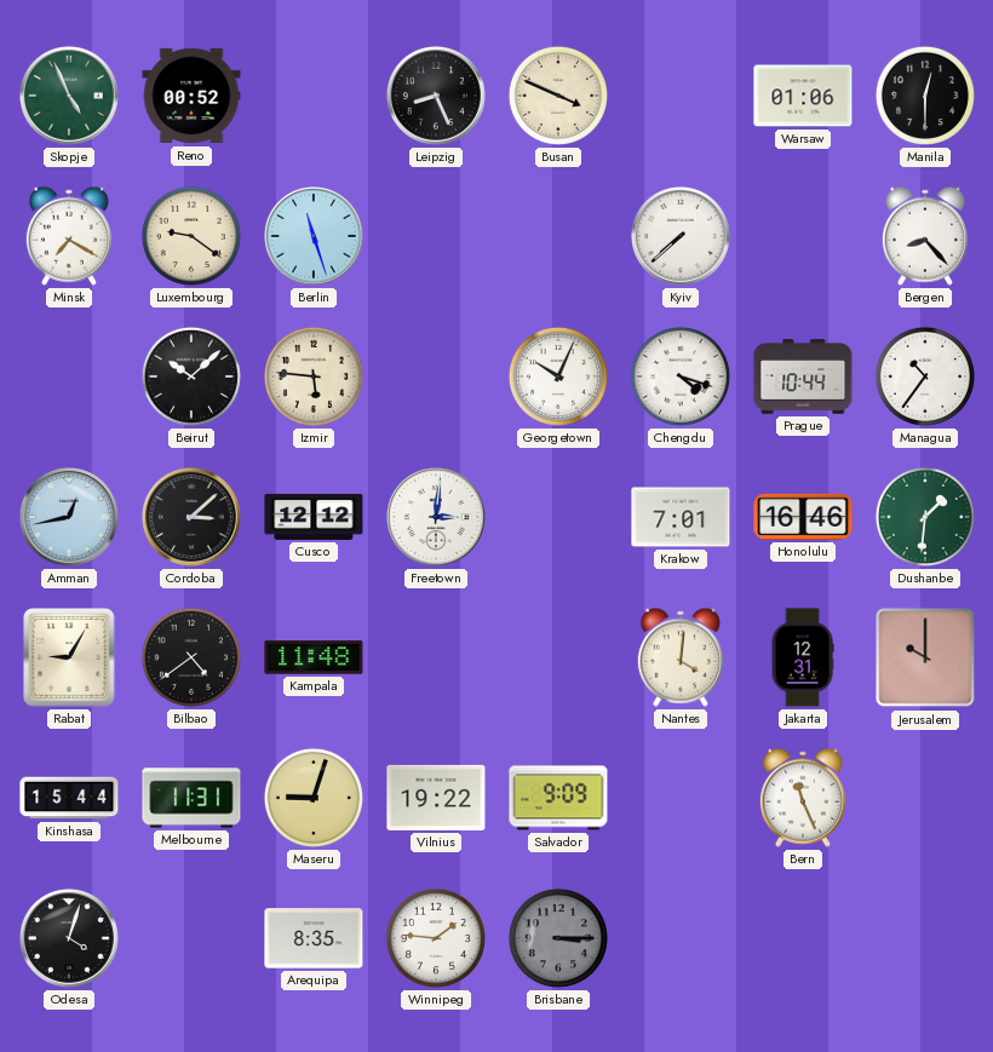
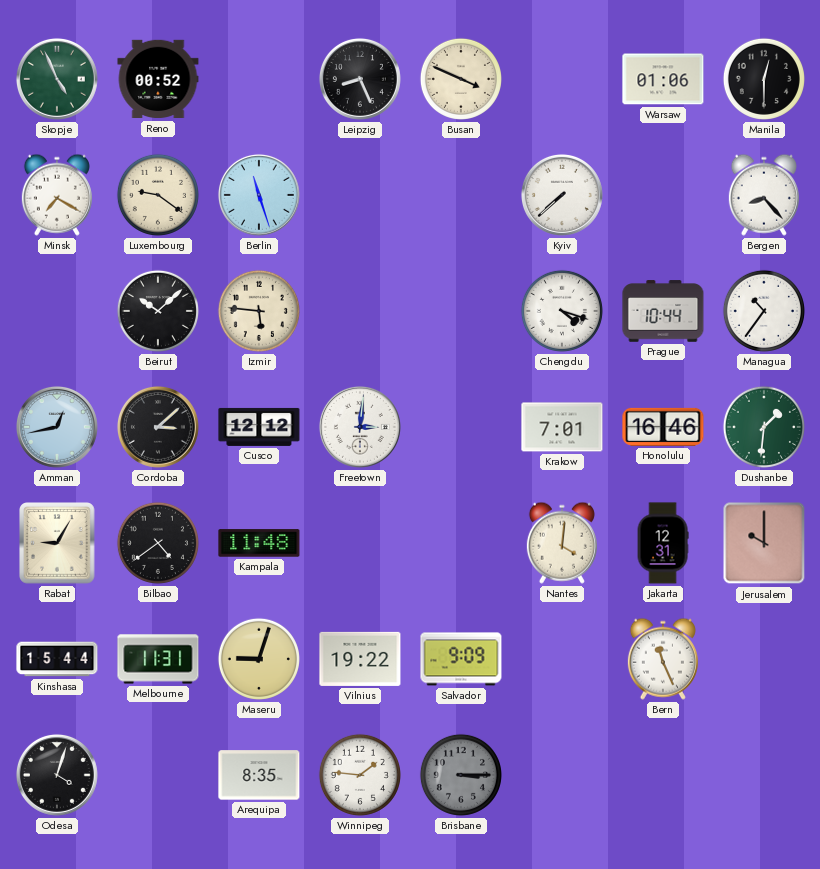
Georgetown: 10:04 -> none
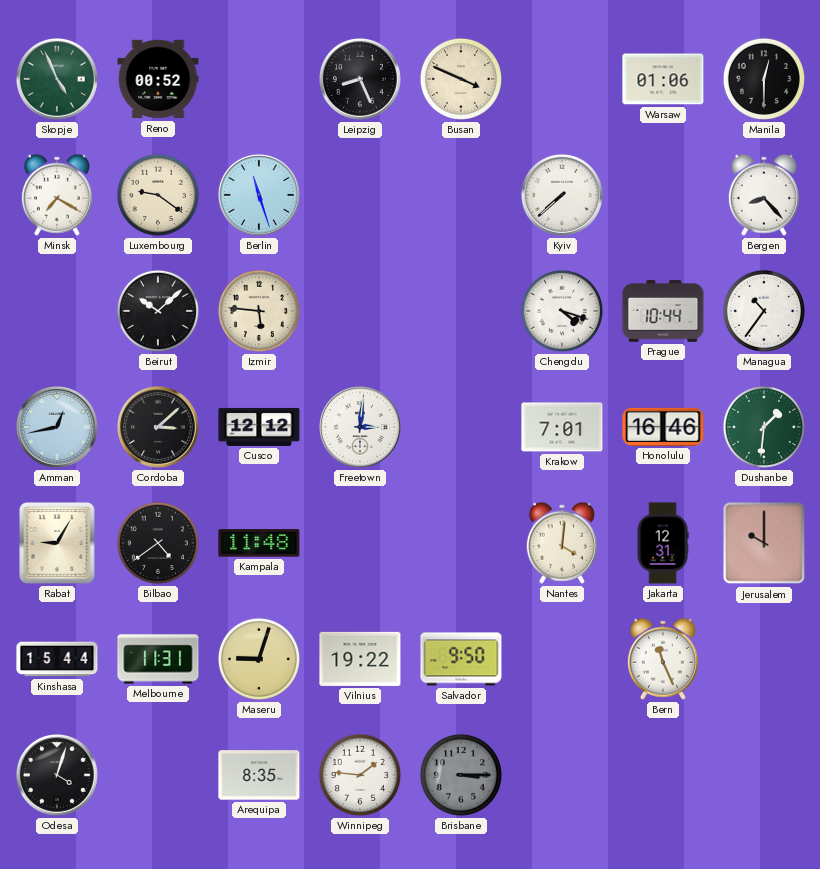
Salvador: 9:09 -> 9:50
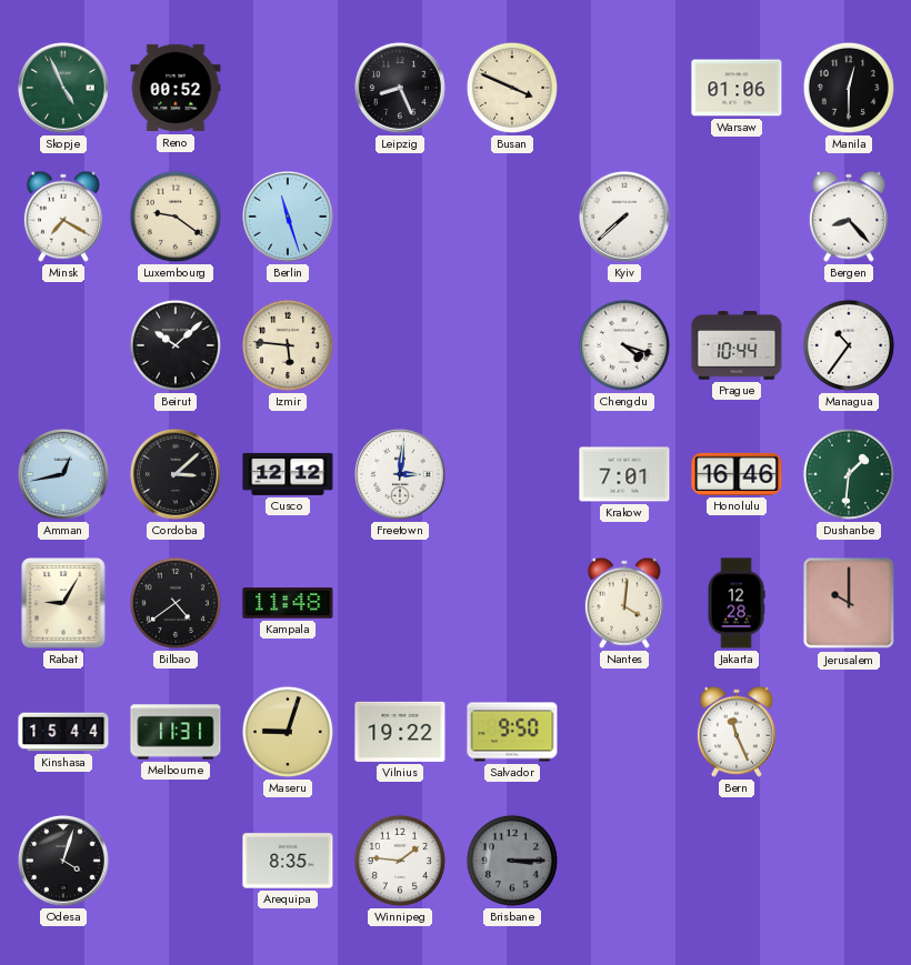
Jakarta: 12:31 -> 12:28
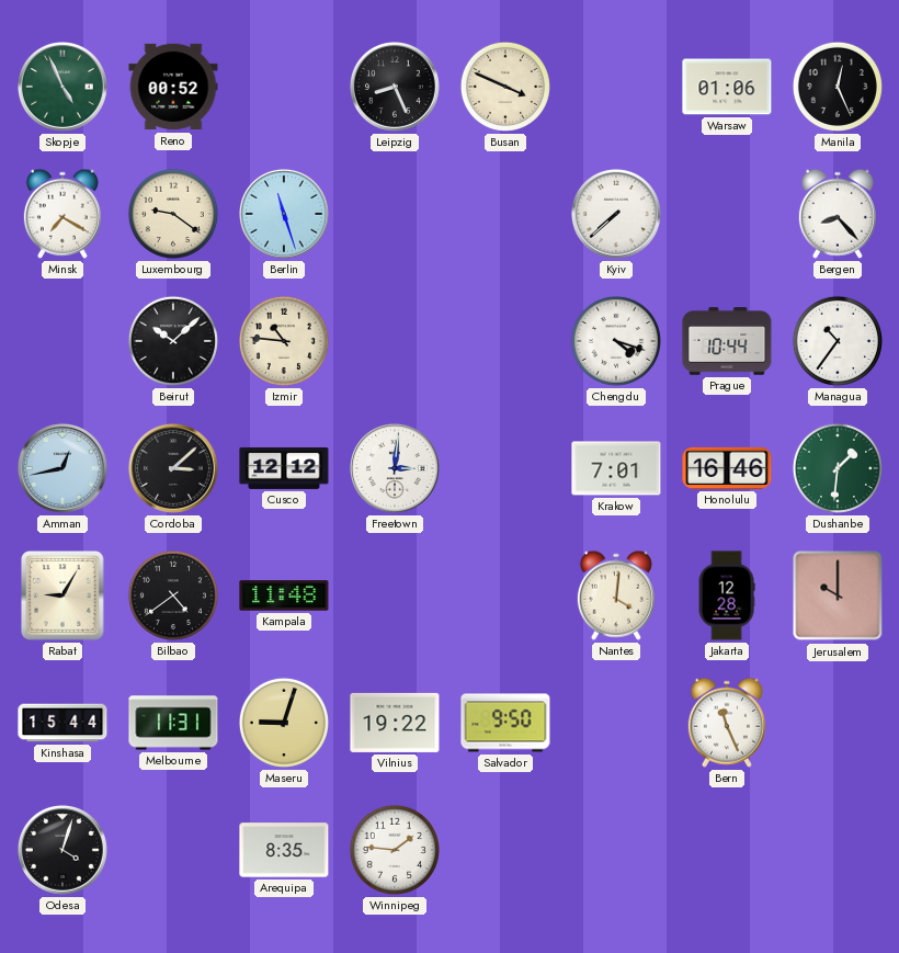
Manila: 12:30 -> 12:26
Izmir: 5:46 -> 10:46
Brisbane: 3:15 -> none
